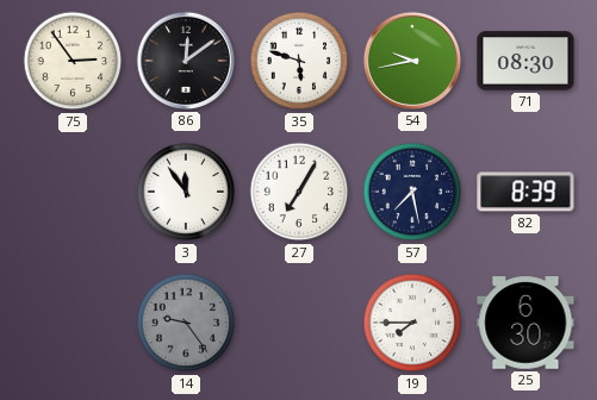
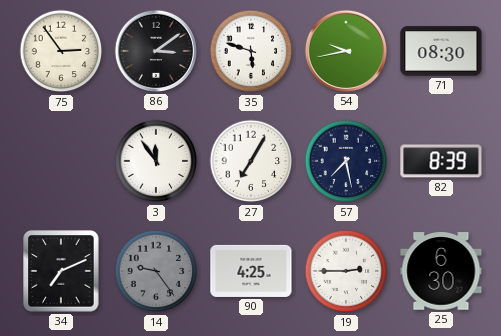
86: 12:09 -> 3:09
34: none -> 7:11
90: none -> 4:25
19: 7:45 -> 2:45
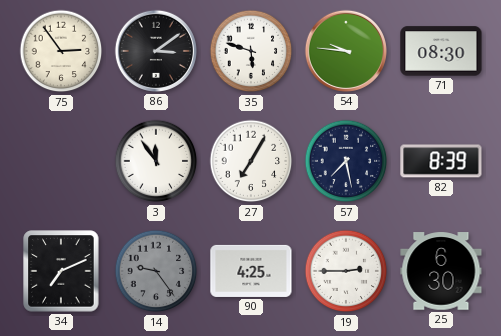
54: 9:43 -> 9:46
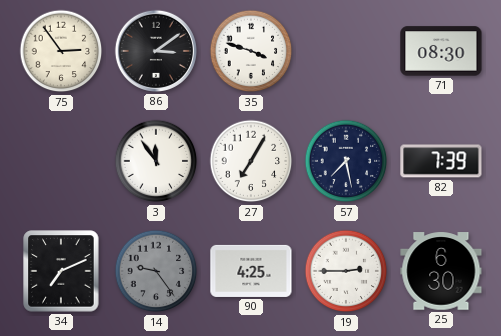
35: 5:48 -> 3:48
54: 9:46 -> none
82: 8:39 -> 7:39
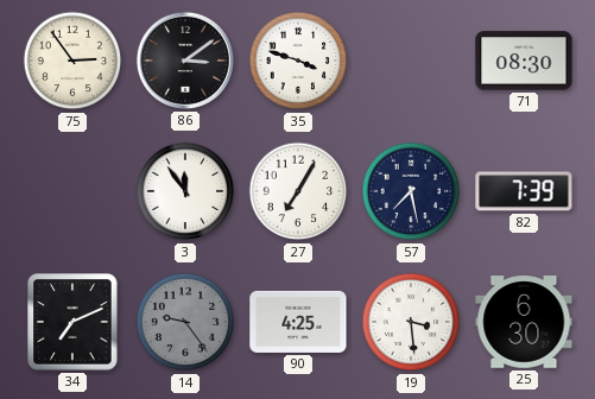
19: 2:45 -> 3:29
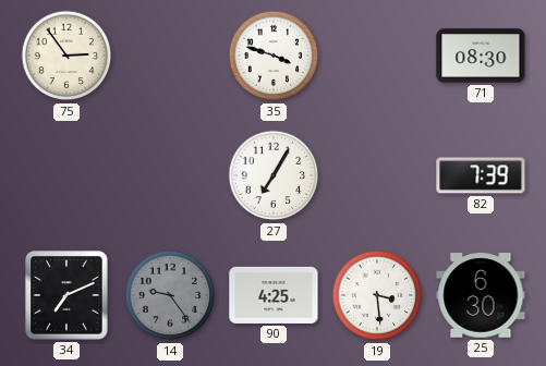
86: 3:09 -> none
3: 11:54 -> none
57: 7:28 -> none
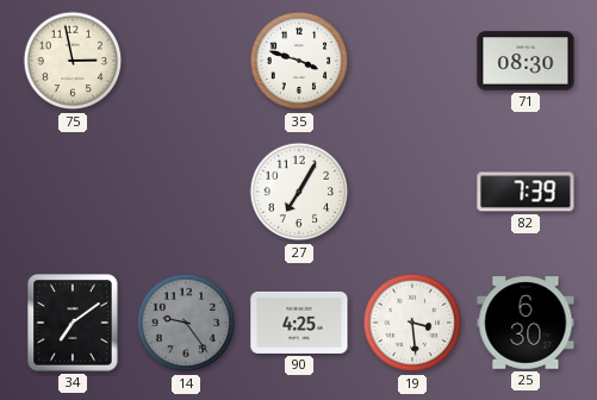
75: 2:54 -> 2:58
34: 7:11 -> 7:09
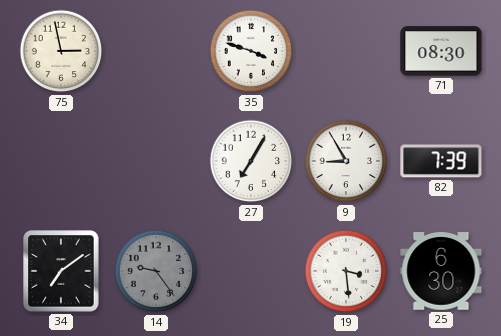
9: none -> 8:55
90: 4:25 -> none
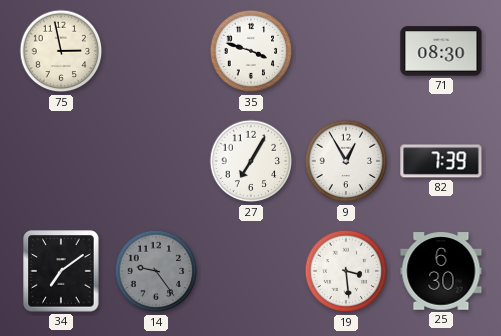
9: 8:55 -> 12:55
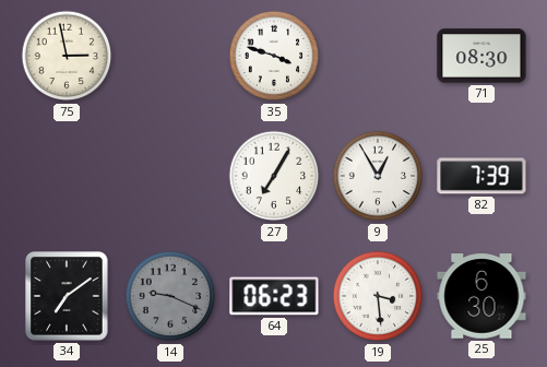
14: 9:24 -> 9:19
64: none -> 06:23
